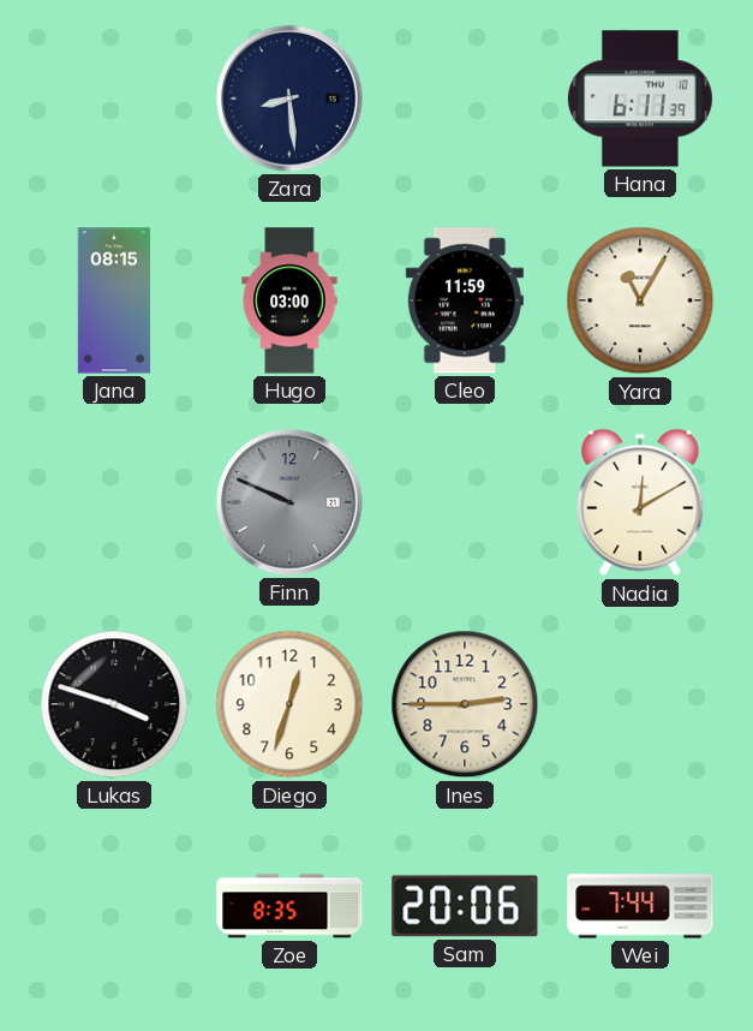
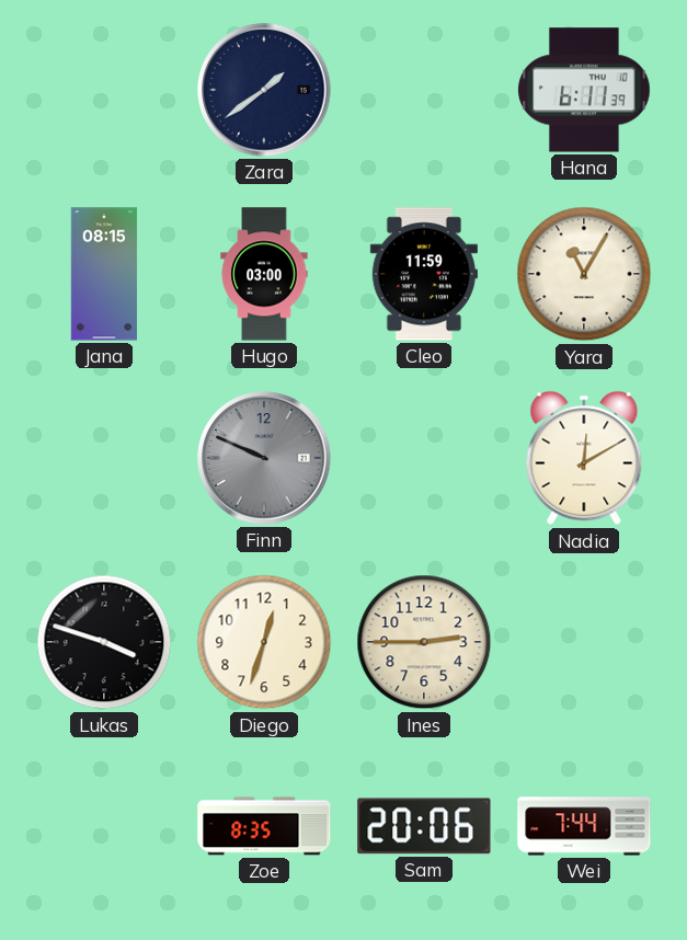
Zara: 8:29 -> 1:39
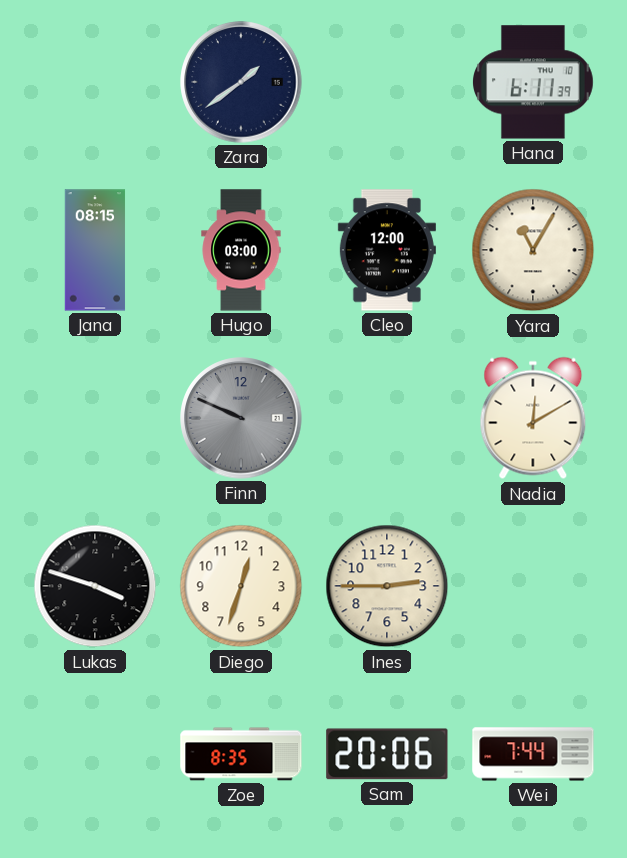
Cleo: 11:59 -> 12:00
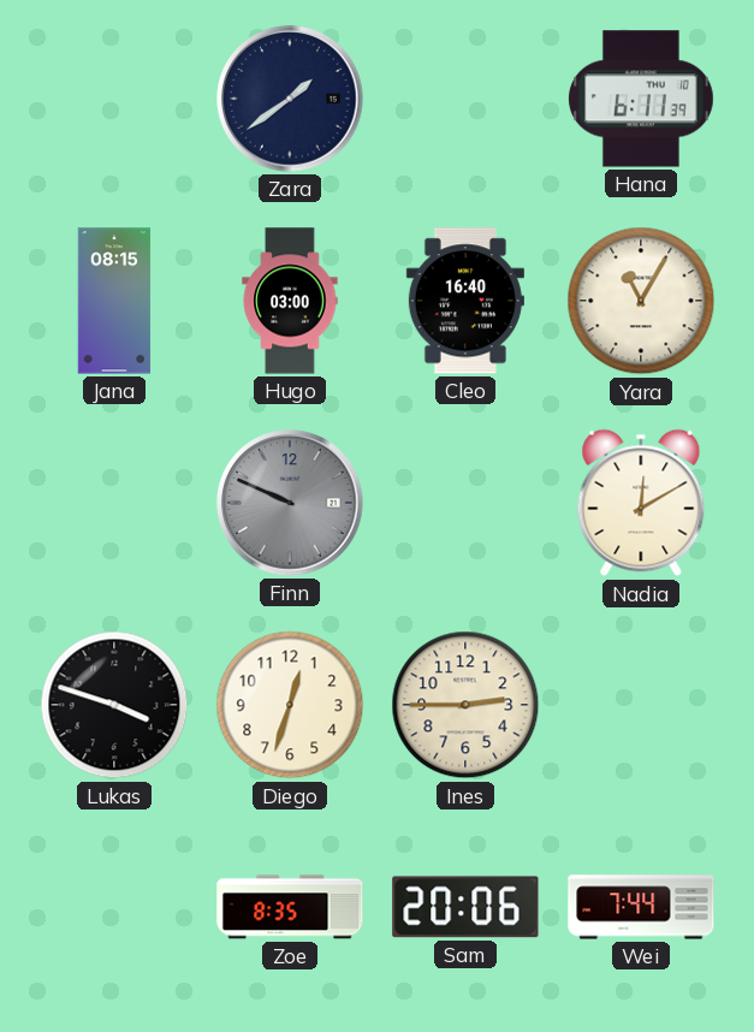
Cleo: 12:00 -> 16:40
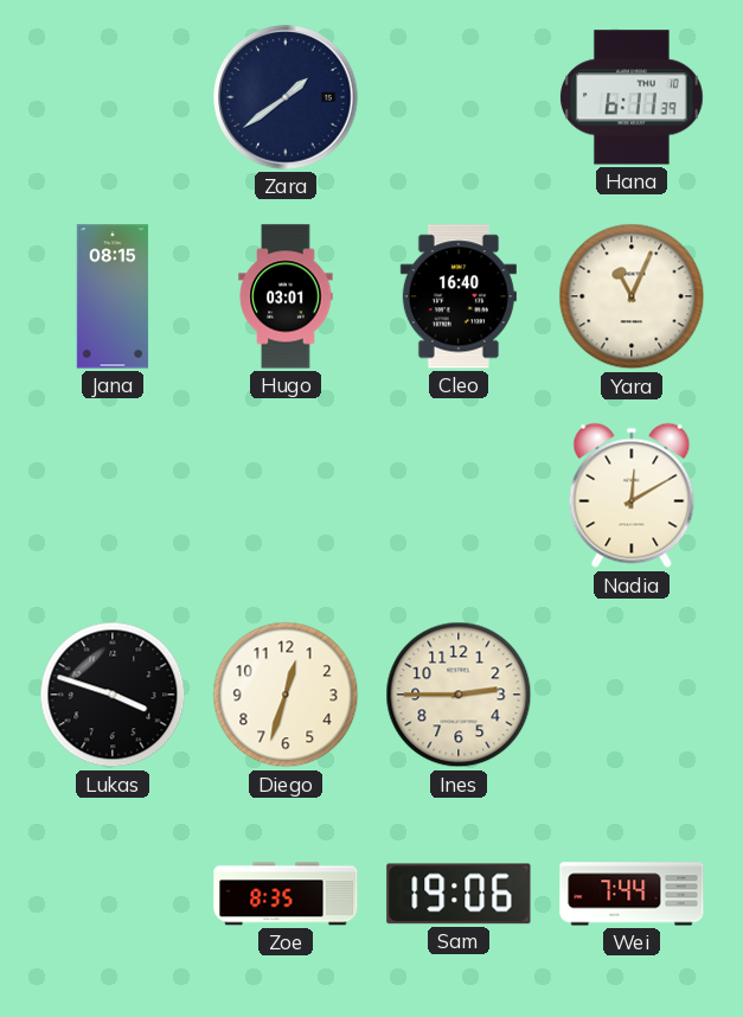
Hugo: 03:00 -> 03:01
Yara: 11:05 -> 11:04
Finn: 9:49 -> none
Sam: 20:06 -> 19:06
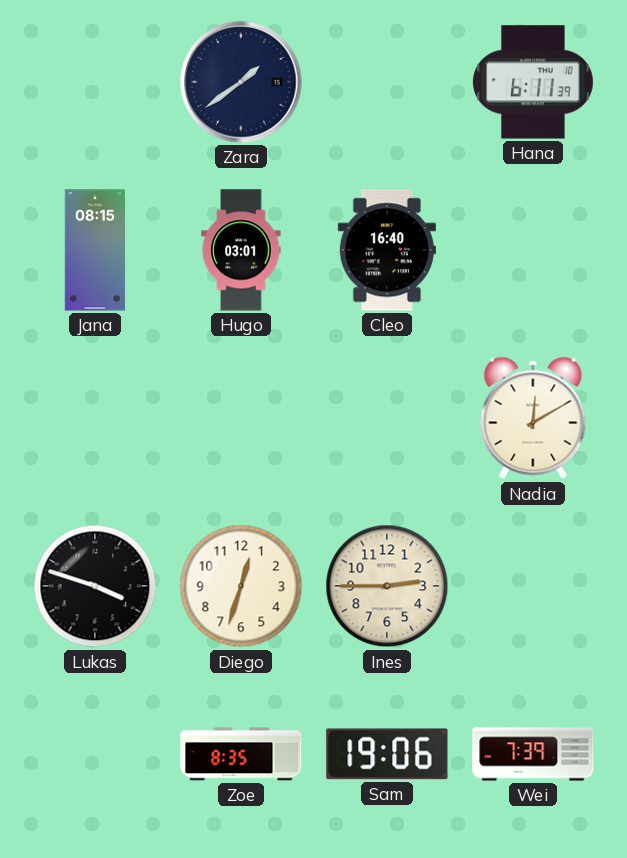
Yara: 11:04 -> none
Wei: 7:44 -> 7:39
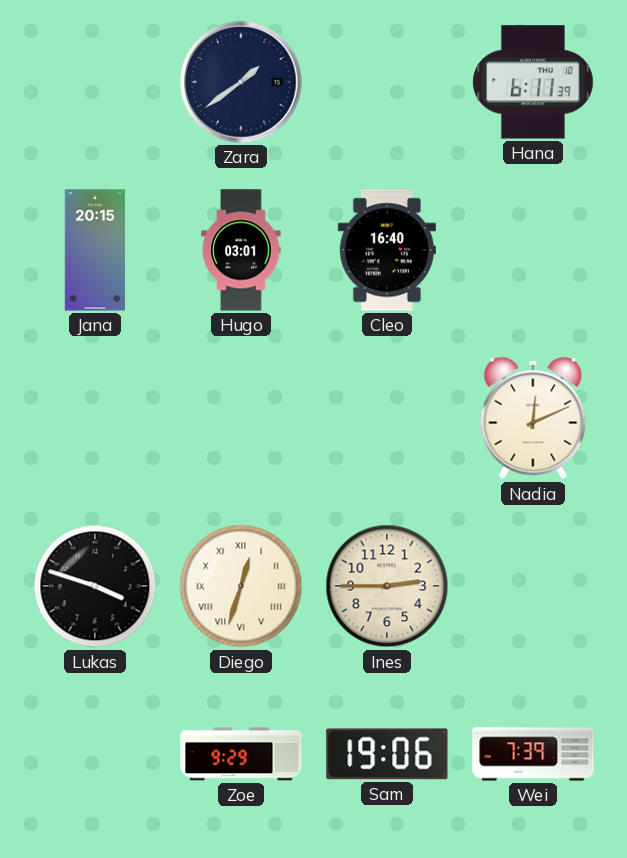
Jana: 08:15 -> 20:15
Nadia: 12:10 -> 12:11
Diego numerals: Arabic -> Roman
Zoe: 8:35 -> 9:29
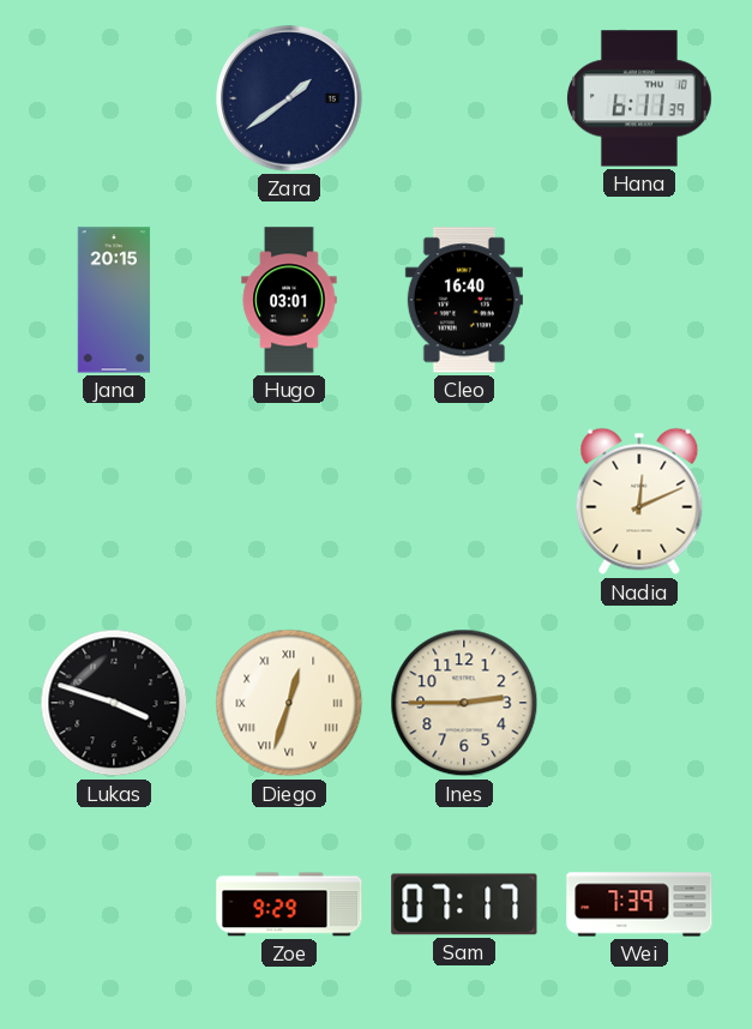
Sam: 19:06 -> 07:17
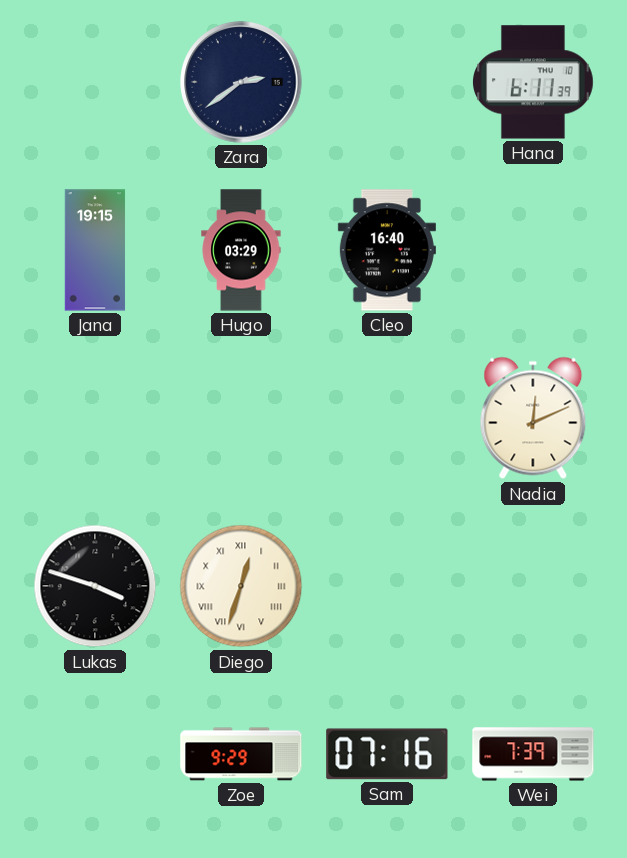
Zara: 1:39 -> 2:39
Jana: 20:15 -> 19:15
Hugo: 03:01 -> 03:29
Ines: 2:45 -> none
Sam: 07:17 -> 07:16
